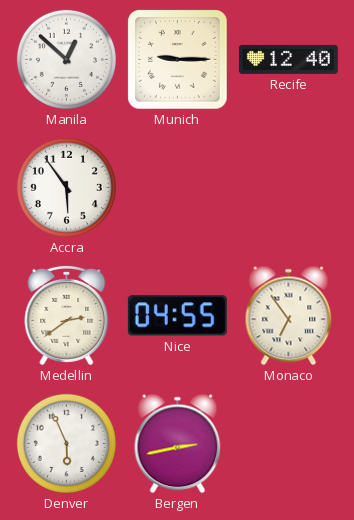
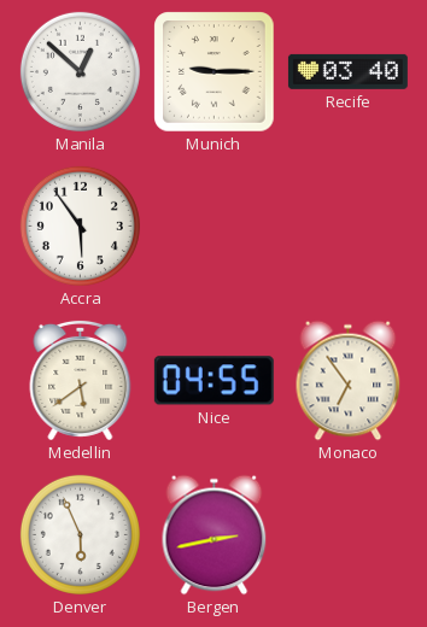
Recife: 12:40 -> 03:40
Medellin: 2:39 -> 5:39
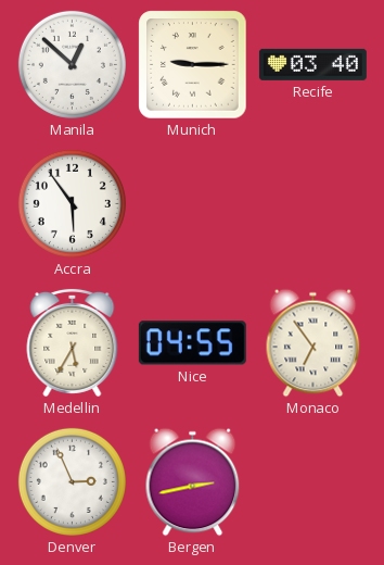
Medellin: 5:39 -> 5:35
Denver: 5:56 -> 2:56
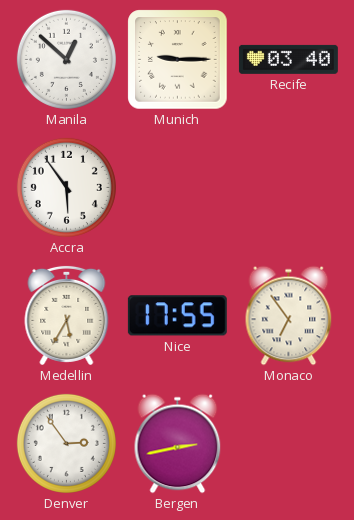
Nice: 04:55 -> 17:55
Denver: 2:56 -> 2:54
